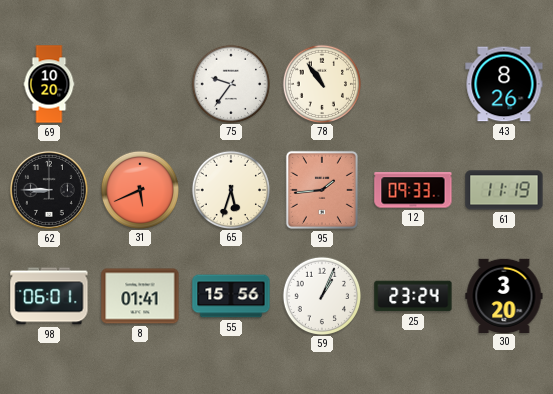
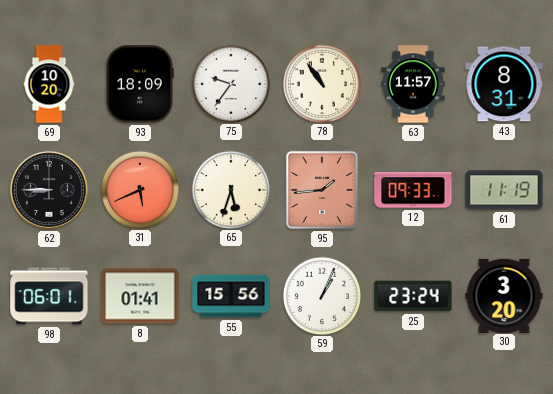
93: none -> 18:09
63: none -> 11:57
43: 8:26 -> 8:31
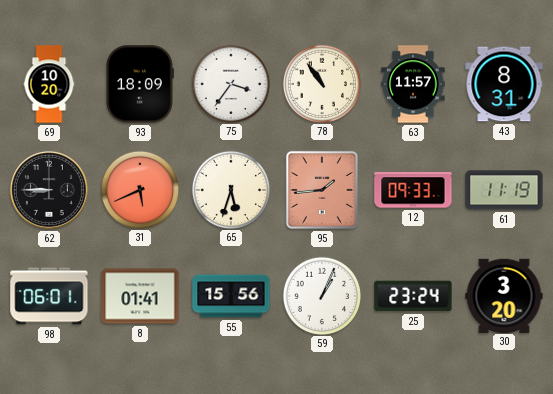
75: 9:36 -> 3:36
